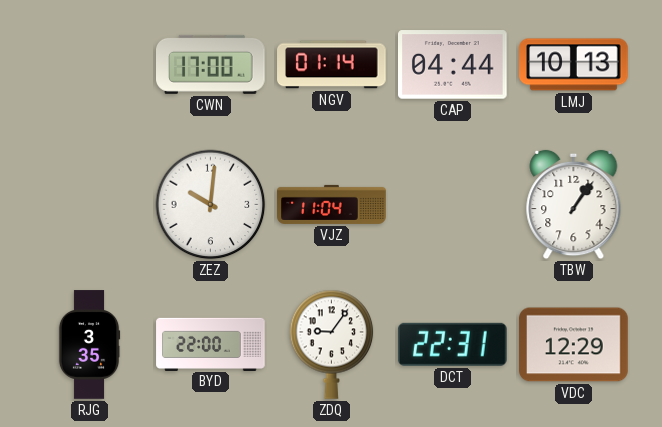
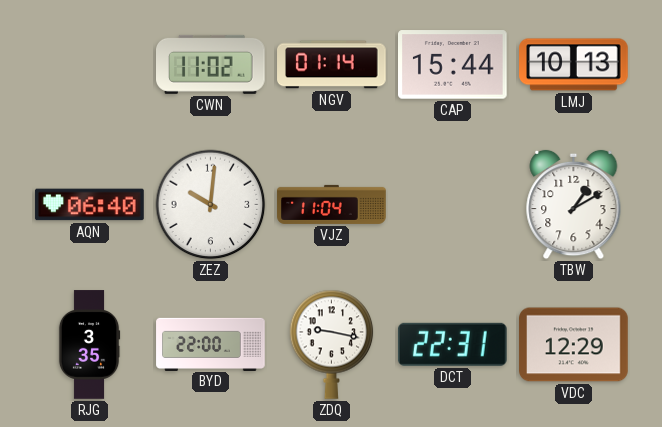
CWN: 17:00 -> 11:02
CAP: 04:44 -> 15:44
AQN: none -> 06:40
TBW: 1:06 -> 1:10
ZDQ: 9:06 -> 9:17
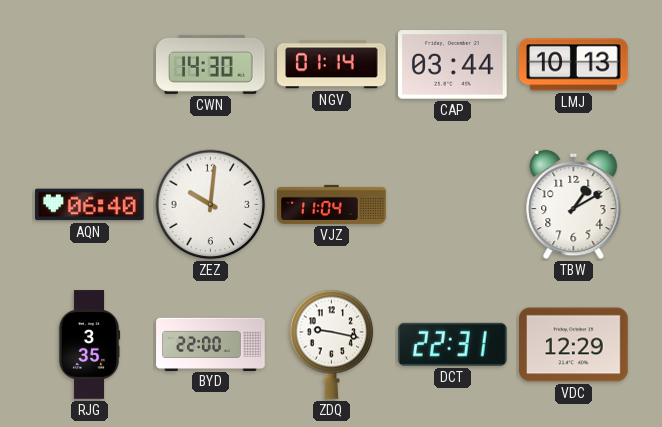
CWN: 11:02 -> 14:30
CAP: 15:44 -> 03:44
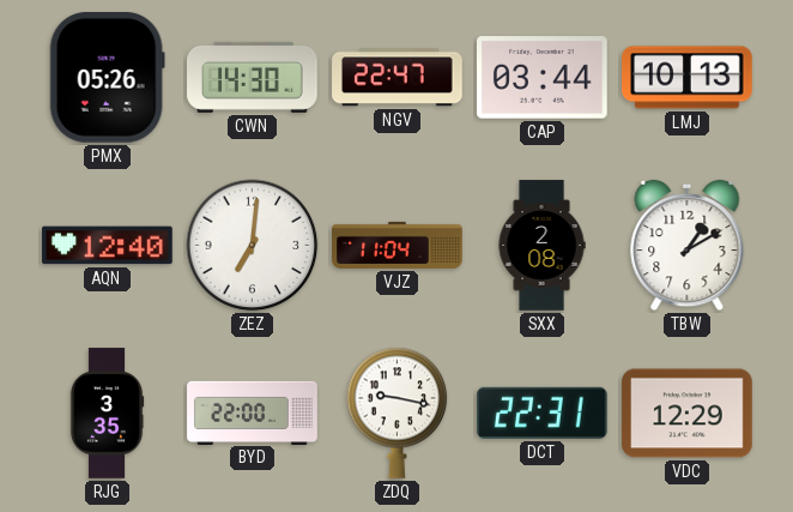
PMX: none -> 05:26
NGV: 01:14 -> 22:47
AQN: 06:40 -> 12:40
ZEZ: 10:01 -> 7:01
SXX: none -> 2:08
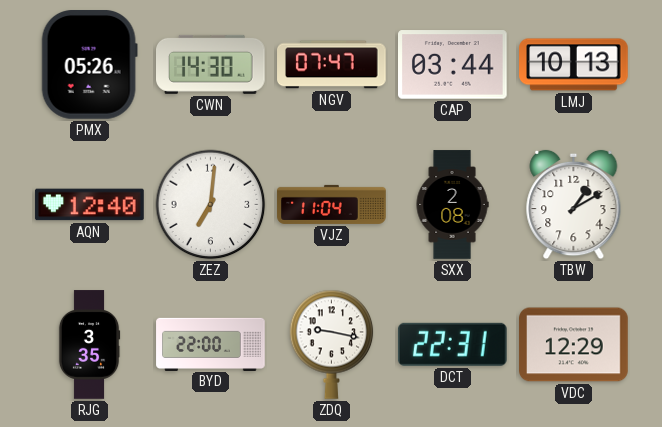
NGV: 22:47 -> 07:47
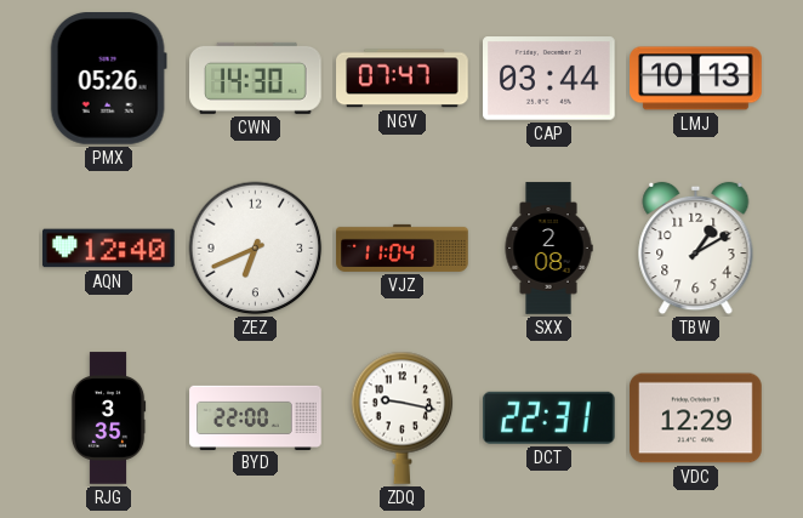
ZEZ: 7:01 -> 6:41
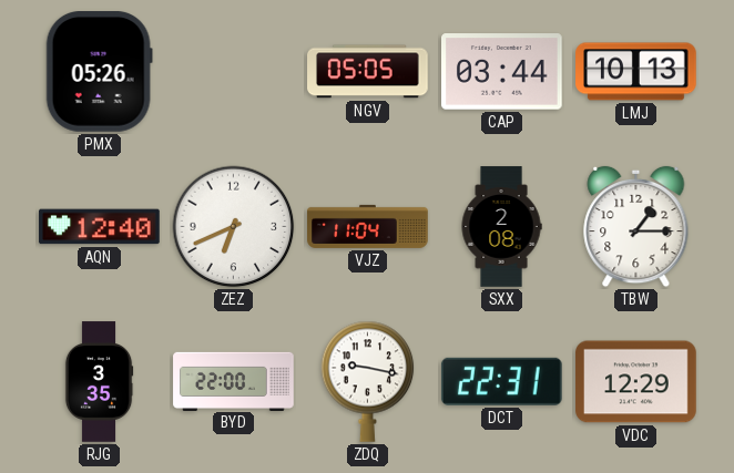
CWN: 14:30 -> none
NGV: 07:47 -> 05:05
TBW: 1:10 -> 1:15
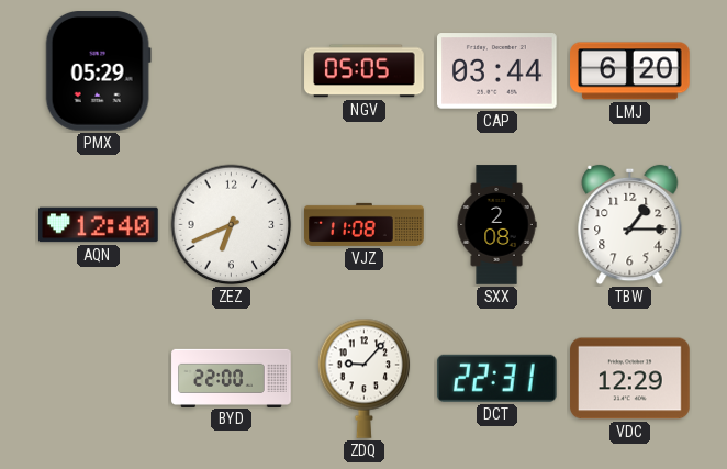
PMX: 05:26 -> 05:29
LMJ: 10:13 -> 6:20
VJZ: 11:04 -> 11:08
RJG: 3:35 -> none
ZDQ: 9:17 -> 9:07
